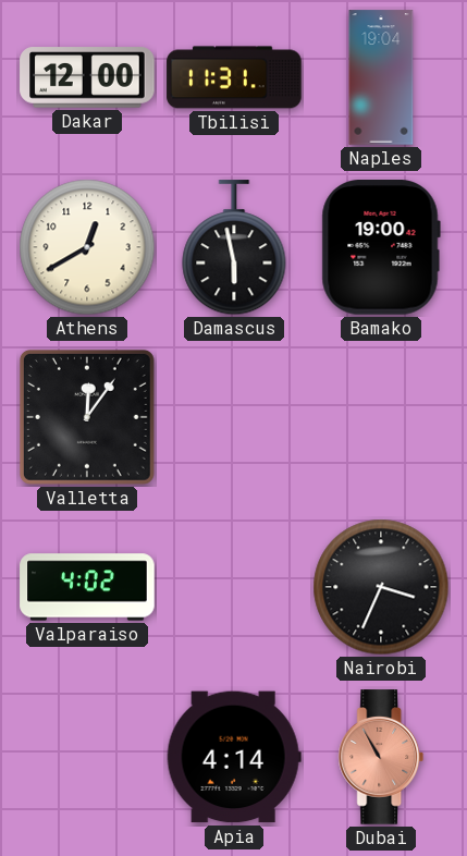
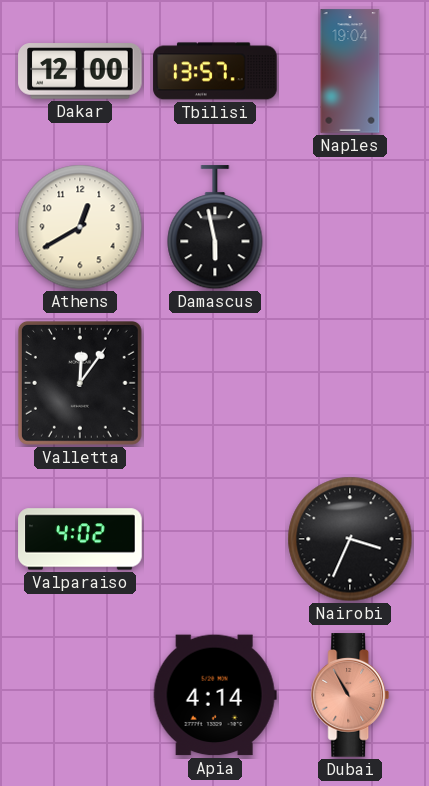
Tbilisi: 11:31 -> 13:57
Bamako: 19:00 -> none
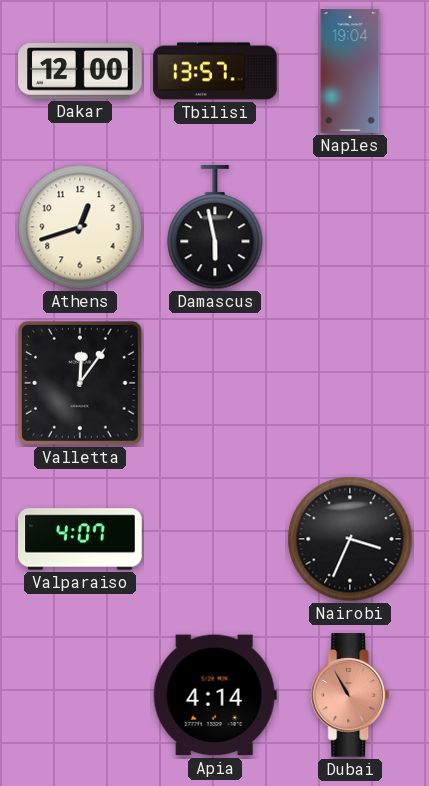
Athens: 12:40 -> 12:42
Valparaiso: 4:02 -> 4:07
